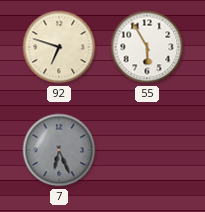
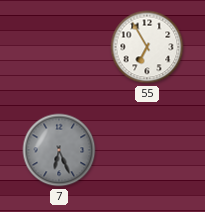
92: 6:48 -> none
55: 5:55 -> 6:55
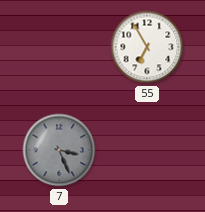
7: 6:26 -> 3:26
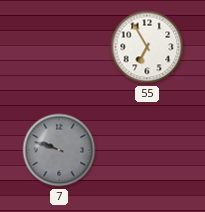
7: 3:26 -> 9:48
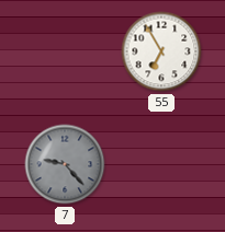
7: 9:48 -> 9:23
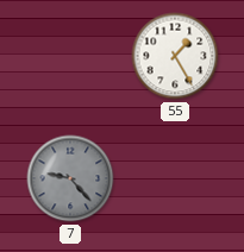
55: 6:55 -> 1:25
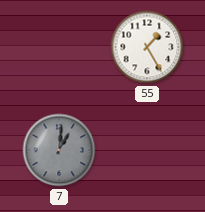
7: 9:23 -> 1:01
